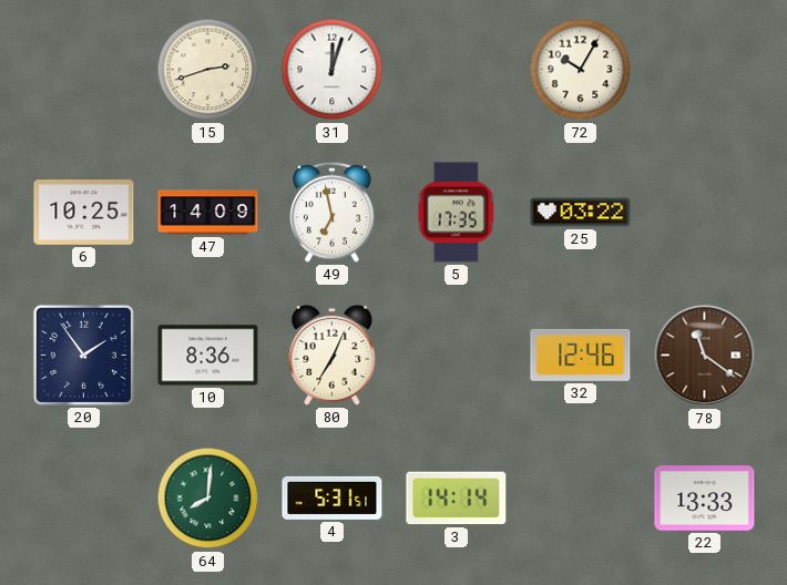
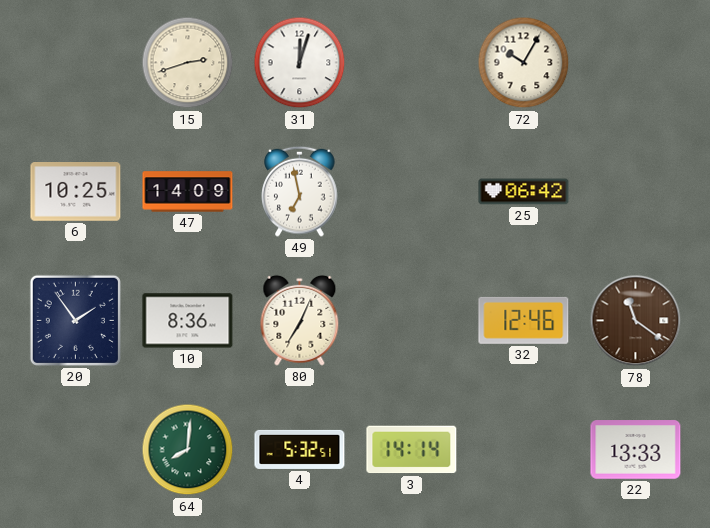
5: 17:35 -> none
25: 03:22 -> 06:42
4: 5:31 -> 5:32
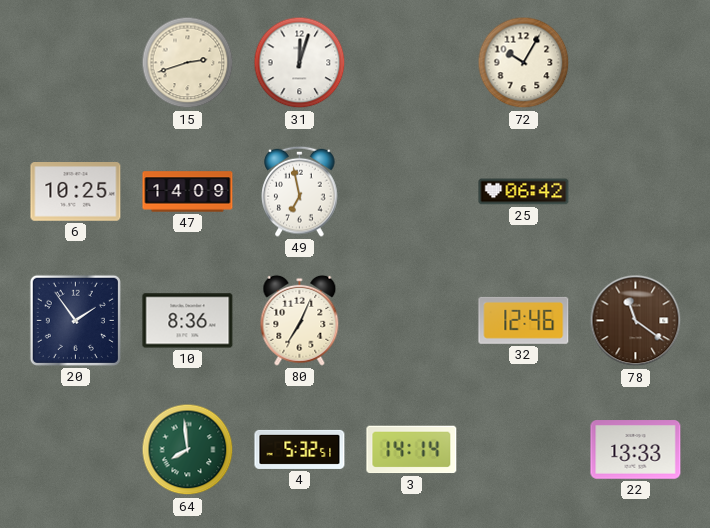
64: 8:01 -> 7:59
